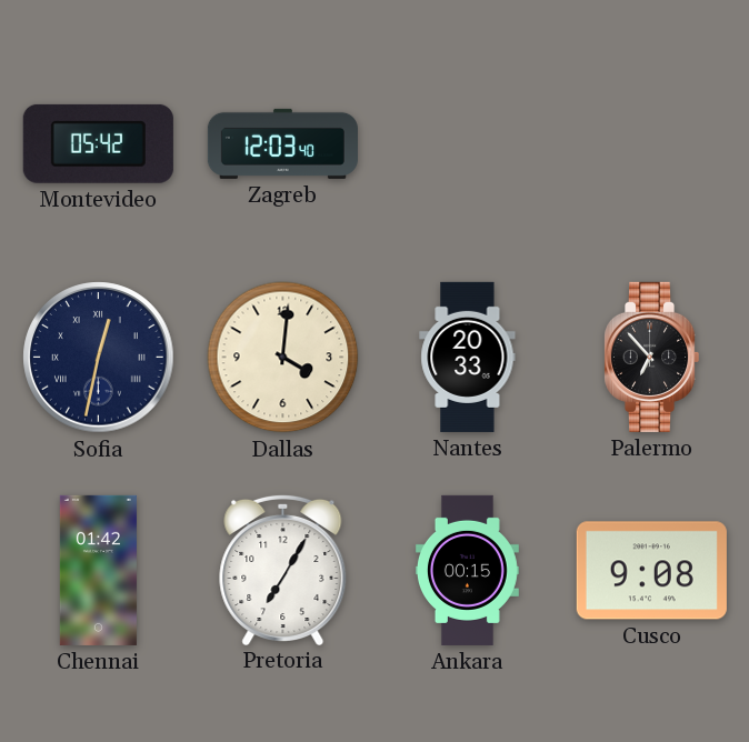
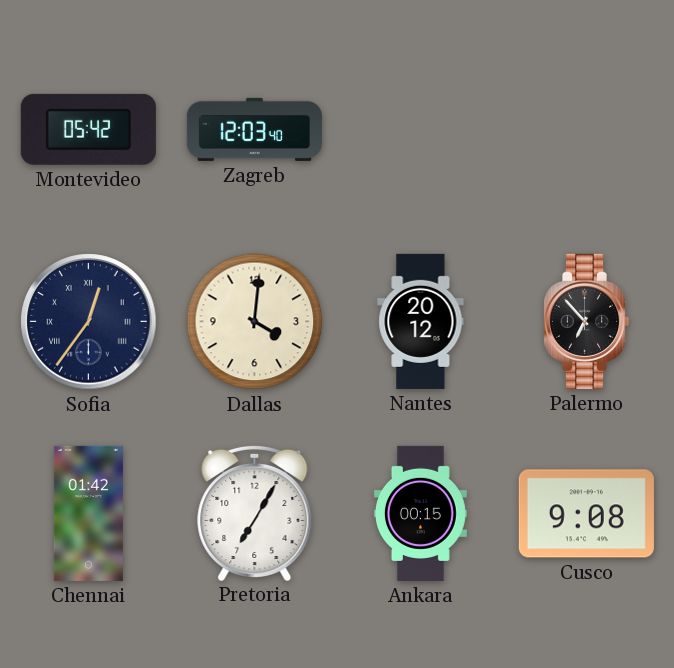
Sofia: 12:32 -> 12:36
Nantes: 20:33 -> 20:12
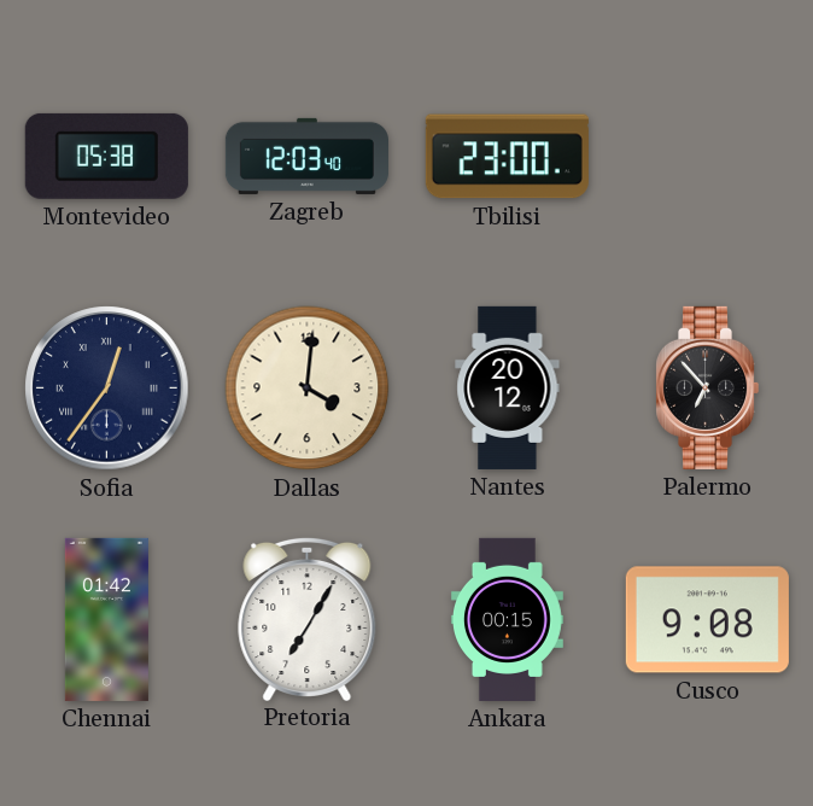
Montevideo: 05:42 -> 05:38
Tbilisi: none -> 23:00
